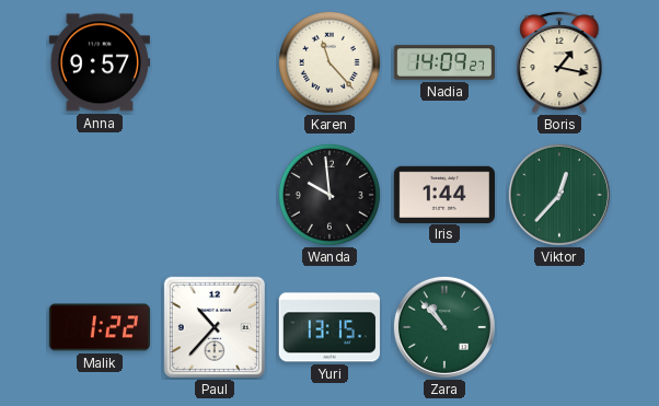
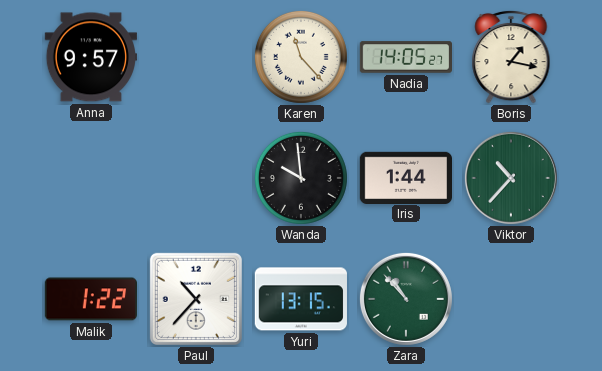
Nadia: 14:09 -> 14:05
Viktor: 12:37 -> 10:37
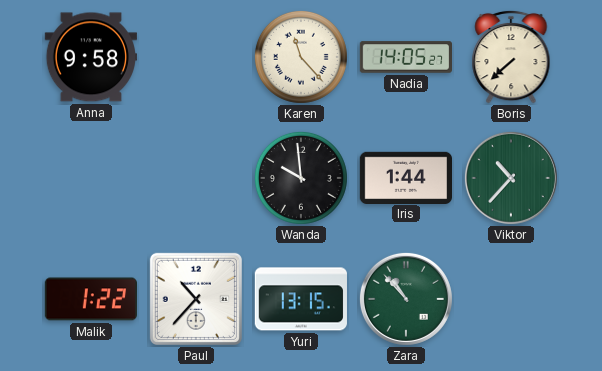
Anna: 9:57 -> 9:58
Boris: 1:17 -> 7:38
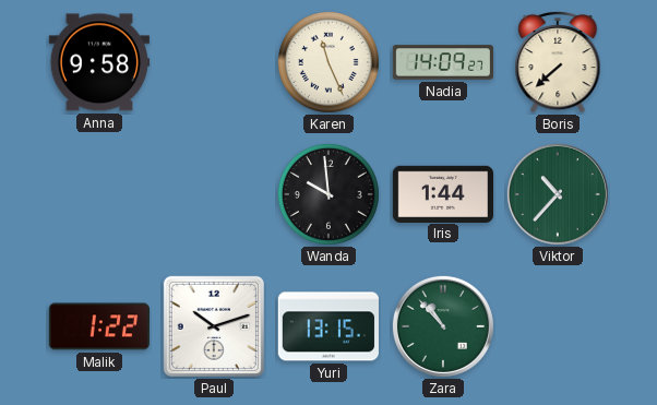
Karen: 11:23 -> 11:26
Nadia: 14:05 -> 14:09
Paul: 10:37 -> 10:12
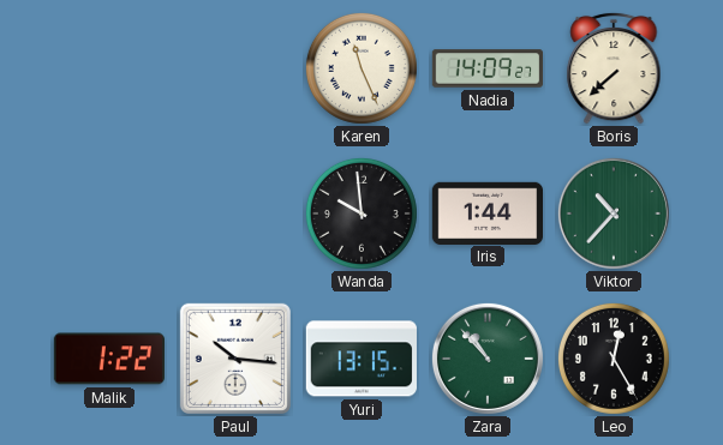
Anna: 9:58 -> none
Paul: 10:12 -> 10:16
Leo: none -> 12:25
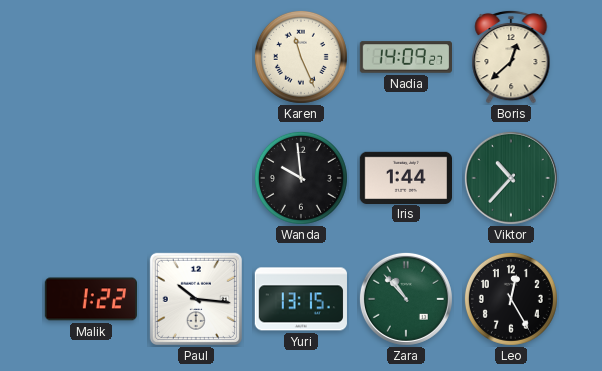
Boris: 7:38 -> 12:38
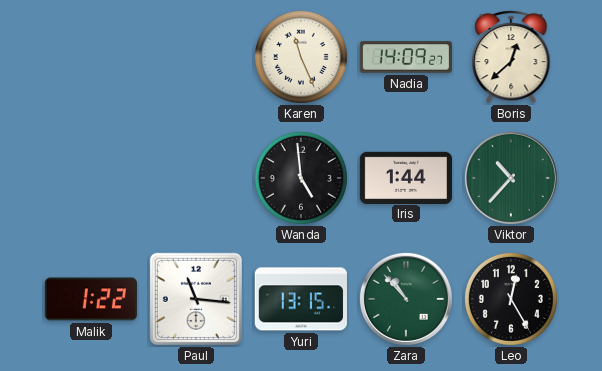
Wanda: 9:59 -> 4:59
Paul: 10:16 -> 11:16
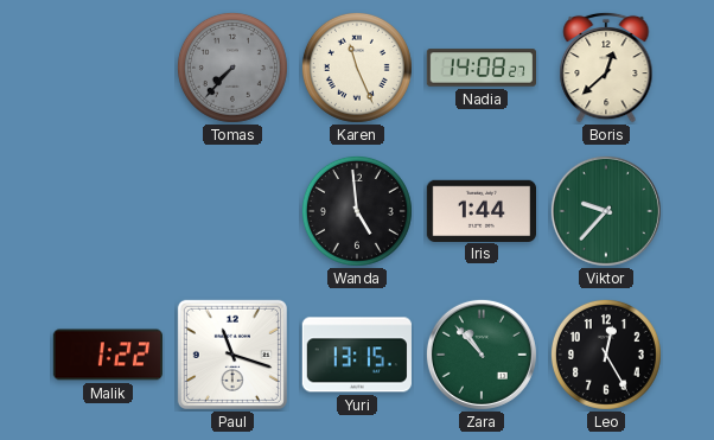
Tomas: none -> 7:37
Nadia: 14:09 -> 14:08
Viktor: 10:37 -> 9:37
Paul: 11:16 -> 11:18
